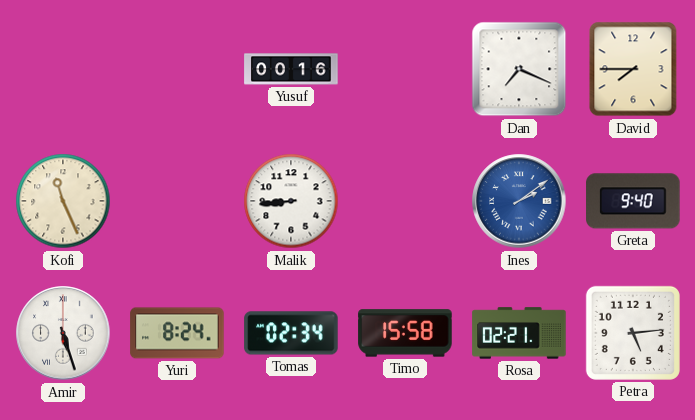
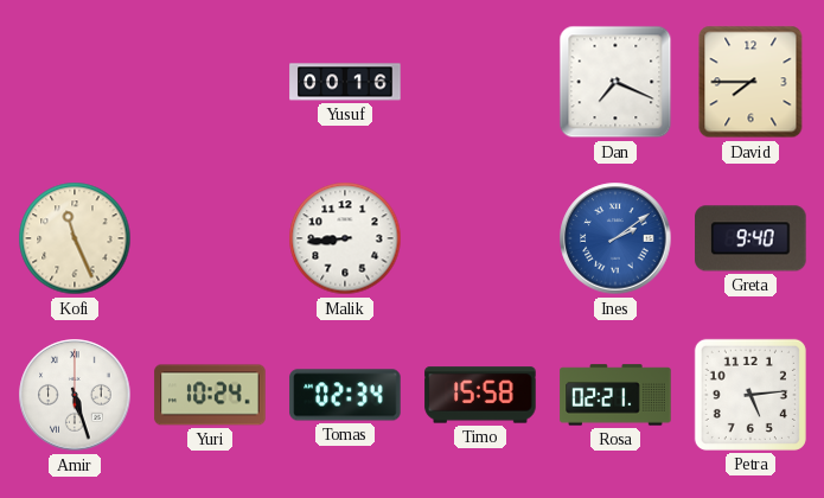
Yuri: 8:24 -> 10:24
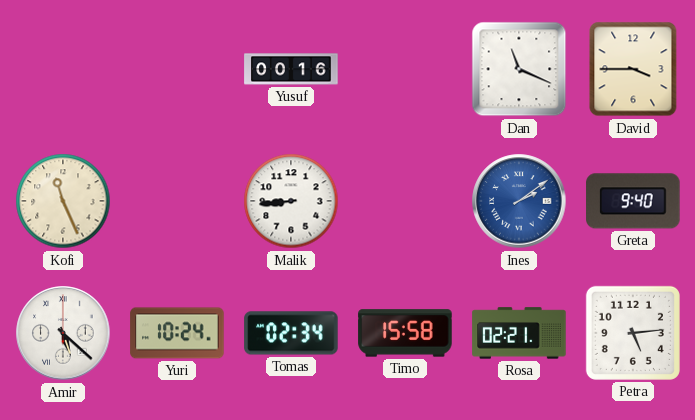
Dan: 7:19 -> 11:19
David: 7:45 -> 3:45
Amir: 5:27 -> 5:22
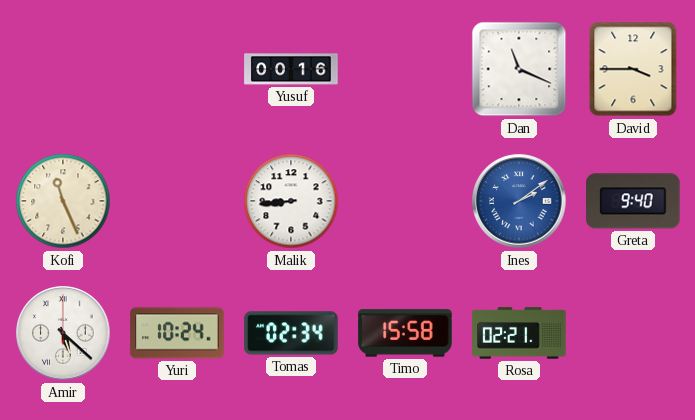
Petra: 5:14 -> none
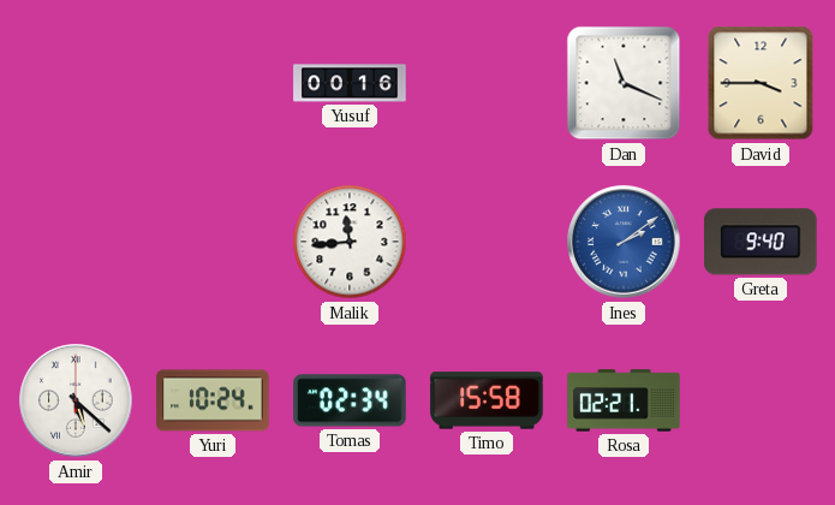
Kofi: 11:26 -> none
Malik: 8:44 -> 11:44
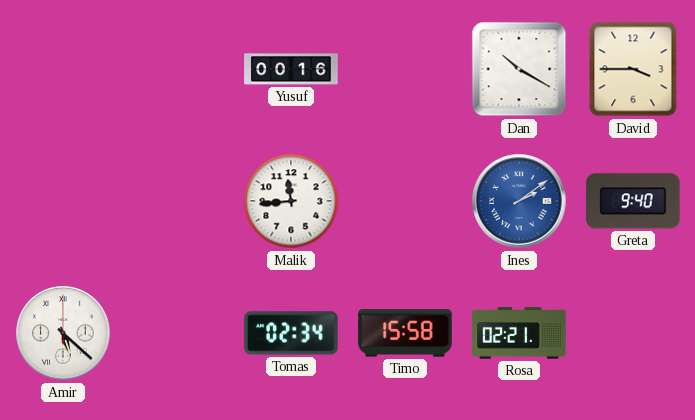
Dan: 11:19 -> 10:20
Yuri: 10:24 -> none
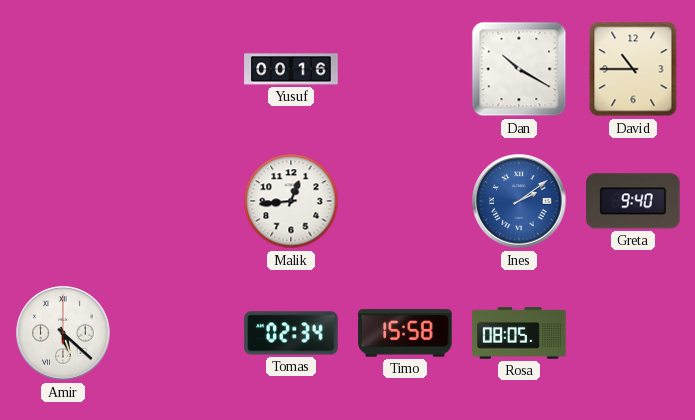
David: 3:45 -> 10:45
Malik: 11:44 -> 12:44
Rosa: 02:21 -> 08:05
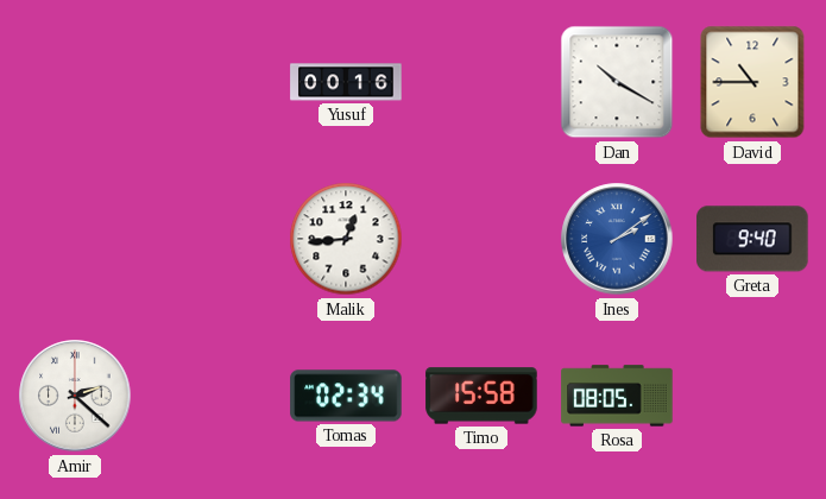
Amir: 5:22 -> 2:22
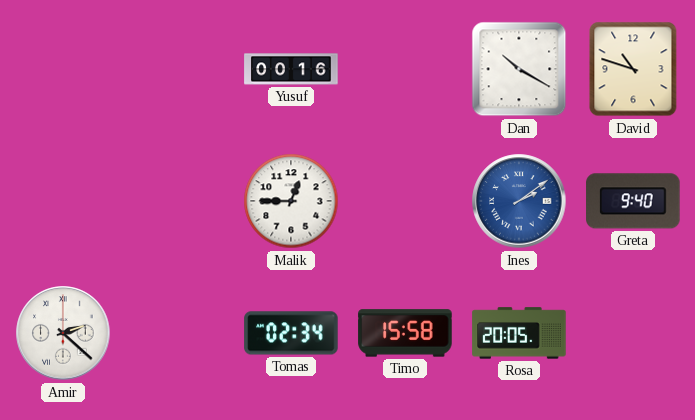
David: 10:45 -> 10:48
Malik: 12:44 -> 12:45
Rosa: 08:05 -> 20:05
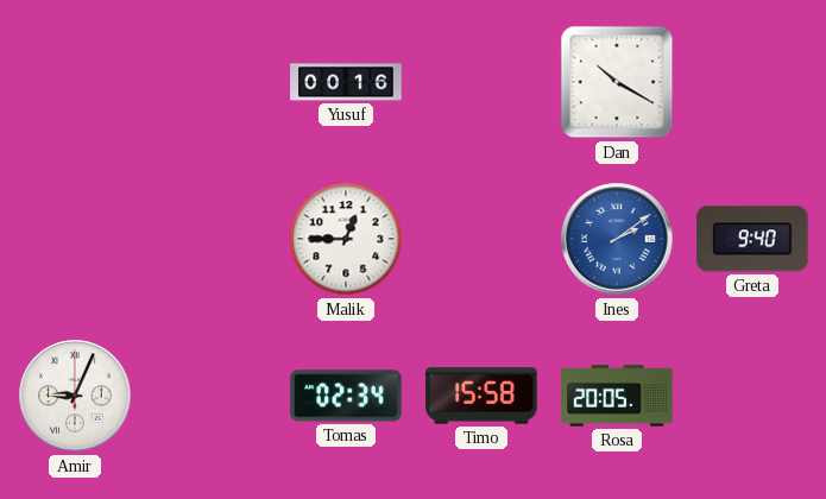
David: 10:48 -> none
Amir: 2:22 -> 9:04
